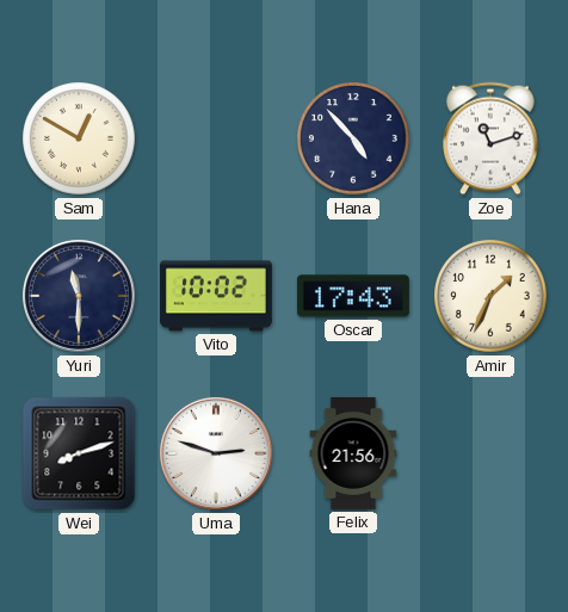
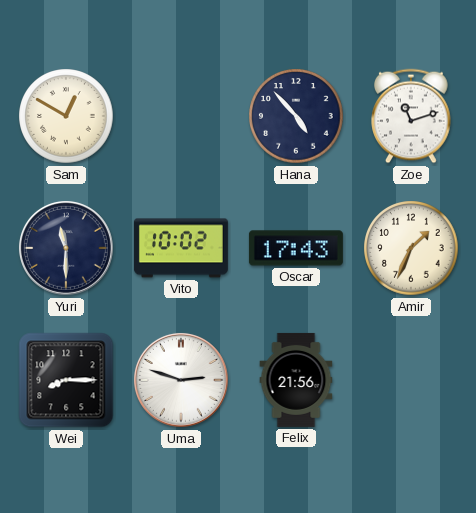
Wei: 8:12 -> 8:15
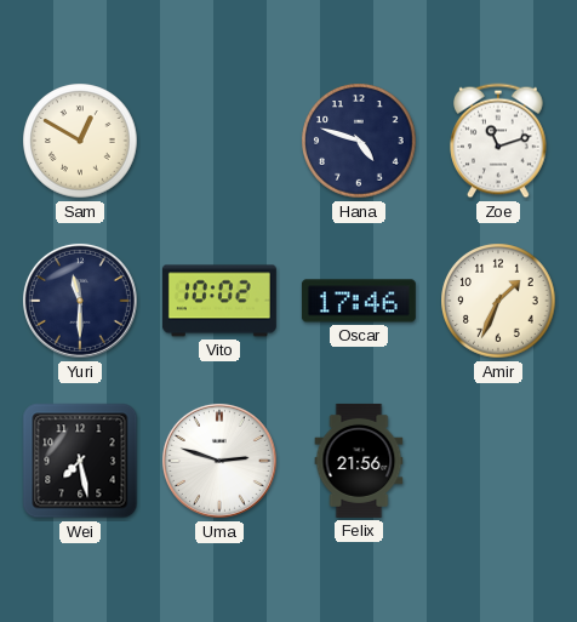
Hana: 4:53 -> 4:48
Oscar: 17:43 -> 17:46
Wei: 8:15 -> 7:28
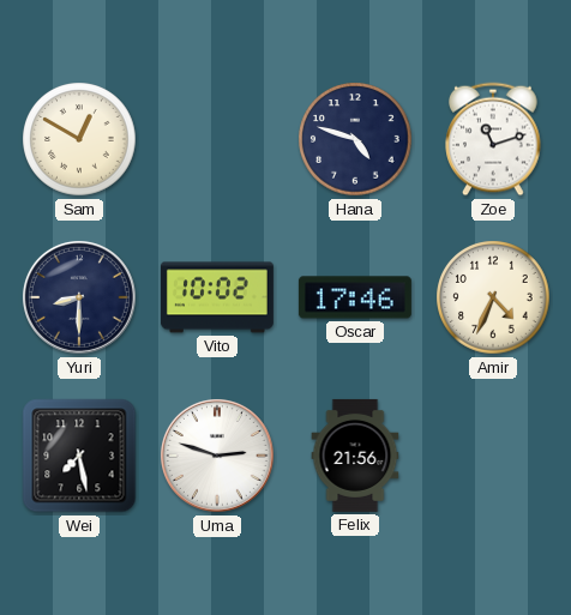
Yuri: 11:30 -> 8:30
Amir: 1:34 -> 4:34
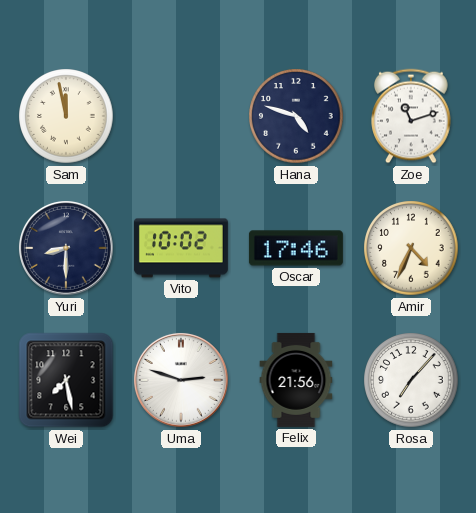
Sam: 12:50 -> 11:58
Rosa: none -> 7:07
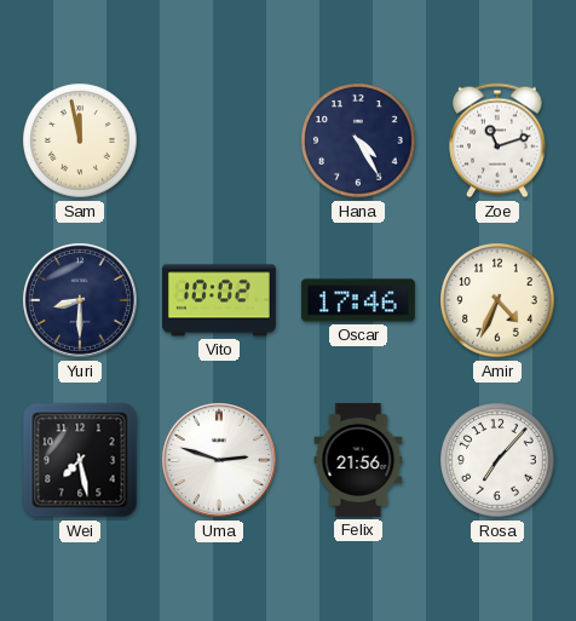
Hana: 4:48 -> 4:25
